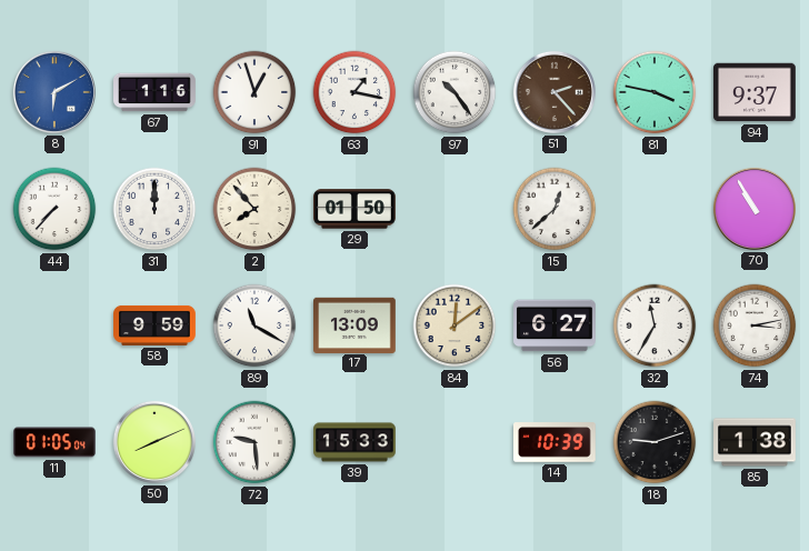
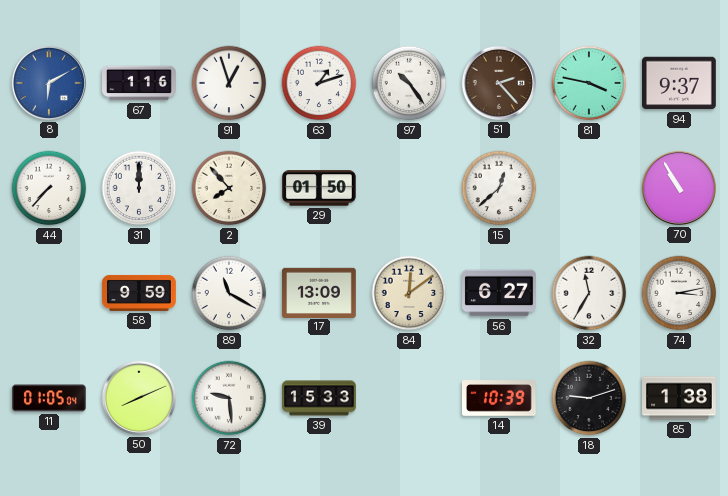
63: 1:17 -> 1:12
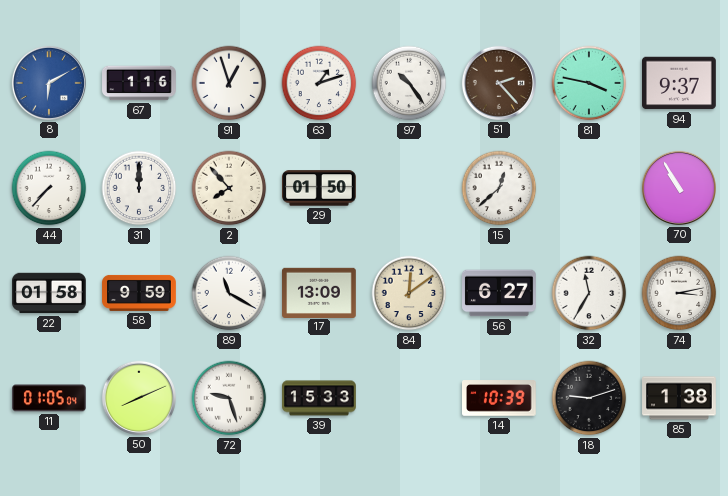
22: none -> 01:58
72: 9:29 -> 9:27
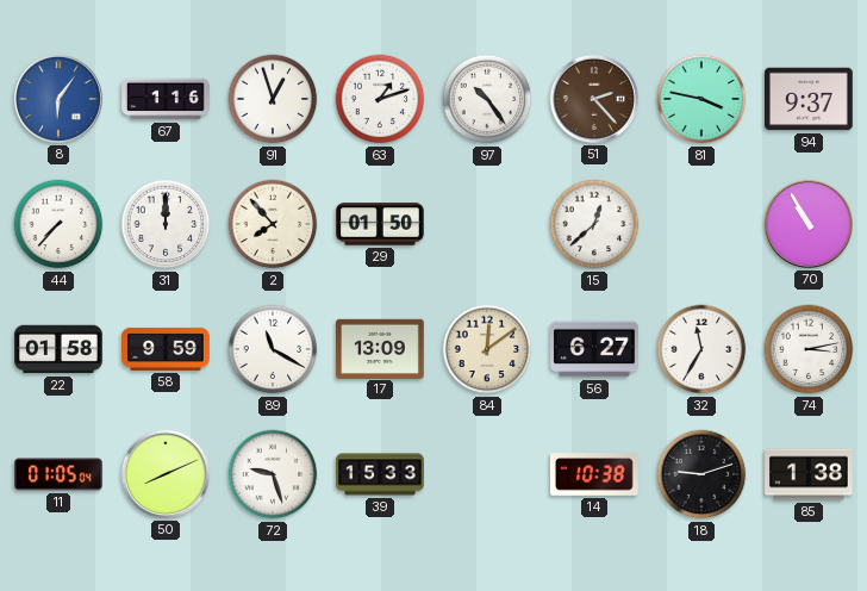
8: 6:10 -> 6:06
14: 10:39 -> 10:38
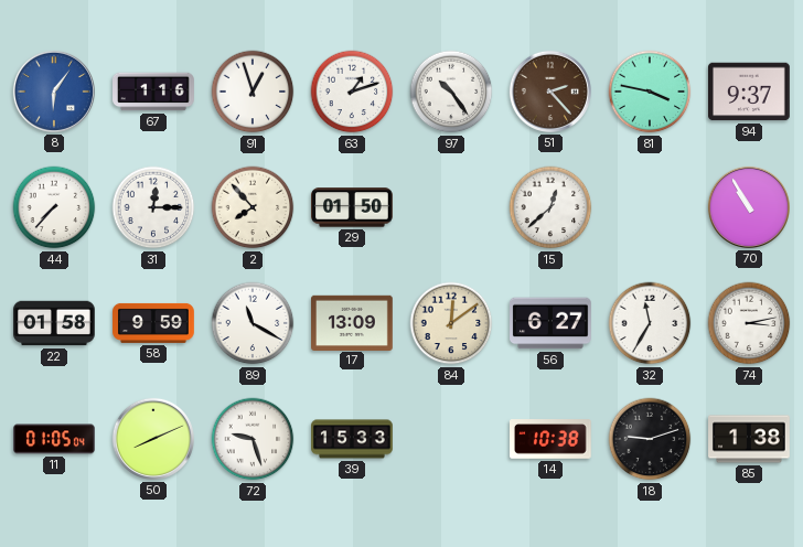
31: 12:00 -> 12:15
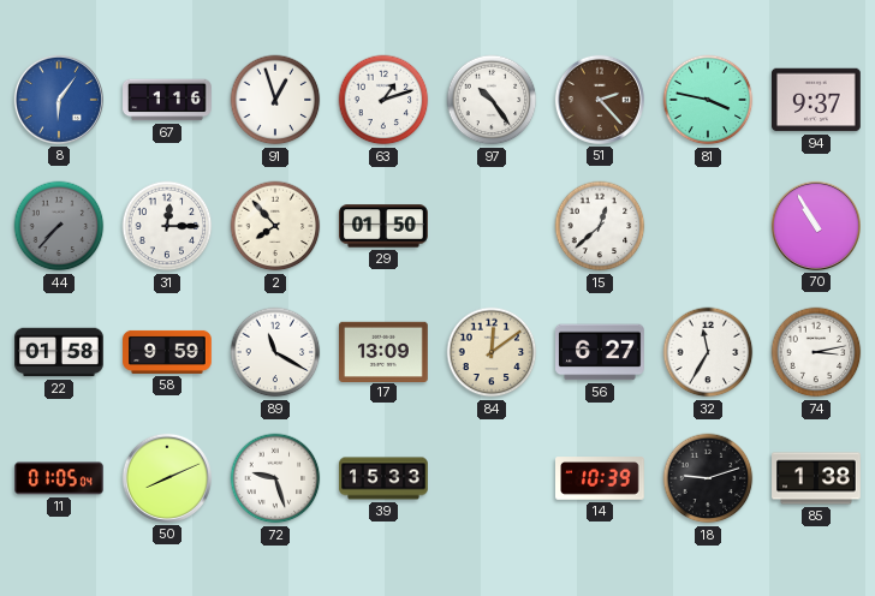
44 dial: white -> grey
14: 10:38 -> 10:39
